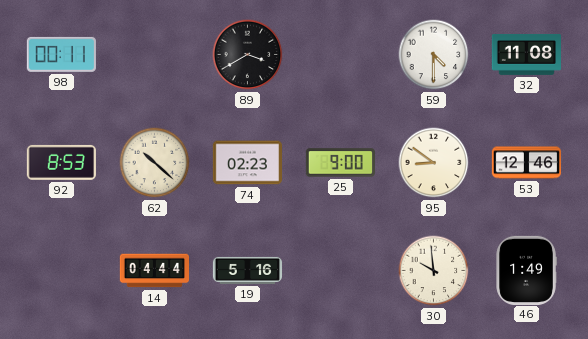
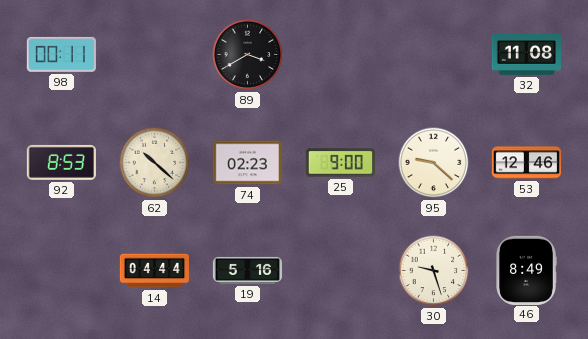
59: 4:30 -> none
95: 8:51 -> 9:22
30: 9:59 -> 9:27
46: 1:49 -> 8:49
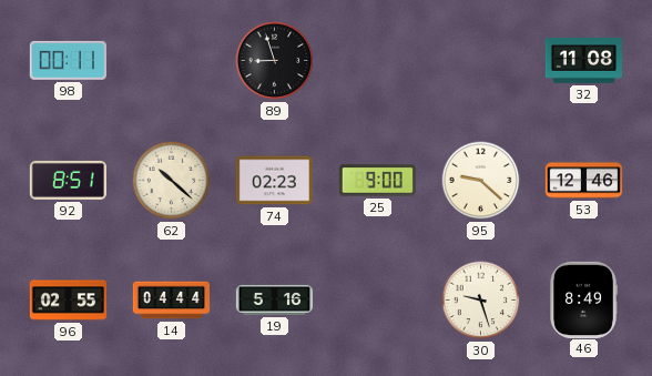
89: 3:40 -> 8:57
92: 8:53 -> 8:51
96: none -> 02:55
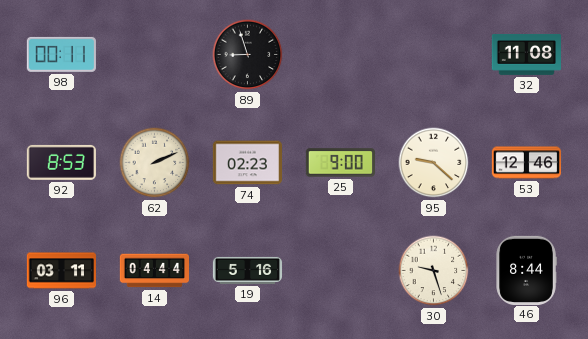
92: 8:51 -> 8:53
62: 10:22 -> 2:11
96: 02:55 -> 03:11
46: 8:49 -> 8:44
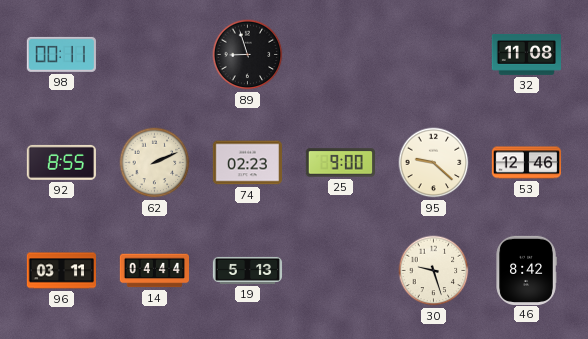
92: 8:53 -> 8:55
19: 5:16 -> 5:13
46: 8:44 -> 8:42
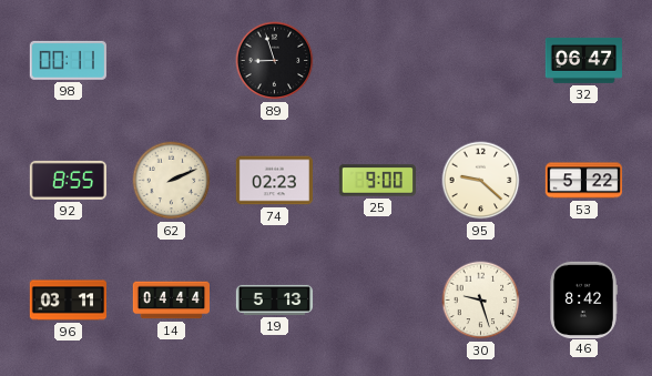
32: 11:08 -> 06:47
53: 12:46 -> 5:22
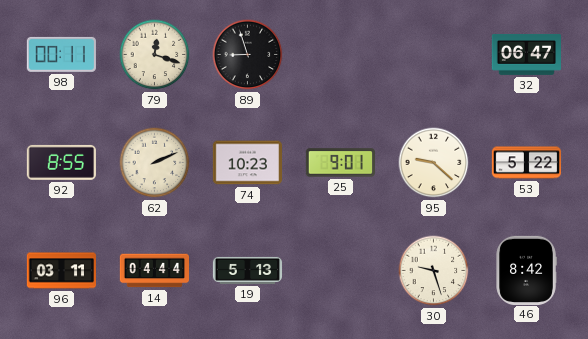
79: none -> 12:18
74: 02:23 -> 10:23
25: 9:00 -> 9:01
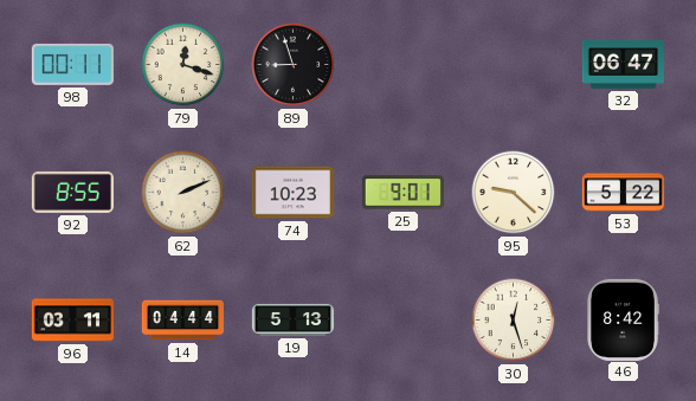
30: 9:27 -> 12:27
